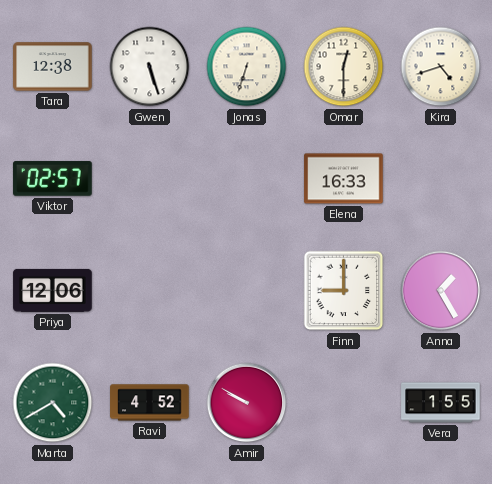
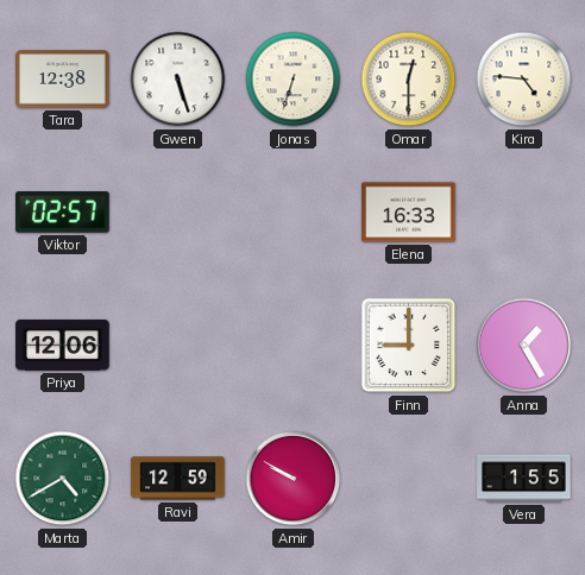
Kira: 4:42 -> 4:46
Ravi: 4:52 -> 12:59
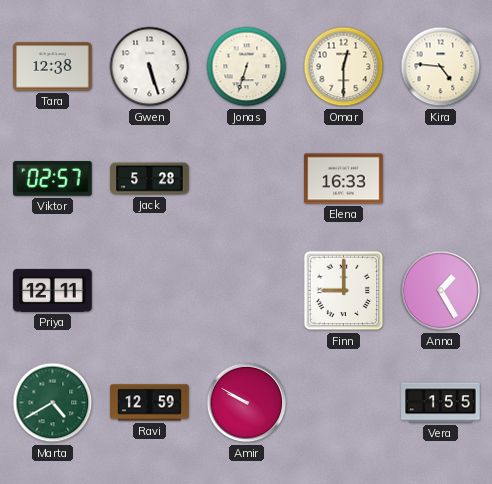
Jack: none -> 5:28
Priya: 12:06 -> 12:11
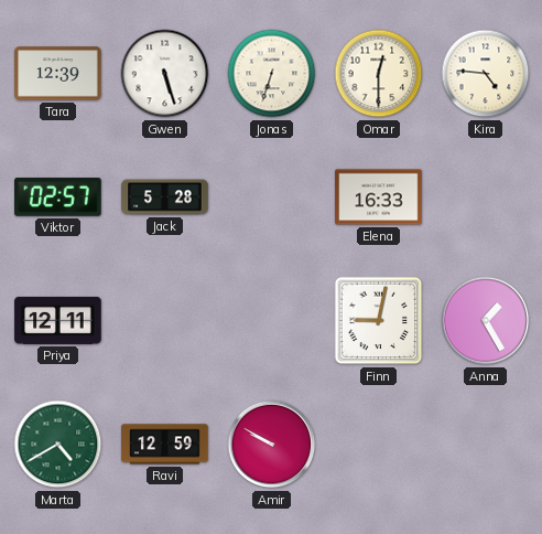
Tara: 12:38 -> 12:39
Finn: 9:00 -> 9:02
Vera: 1:55 -> none
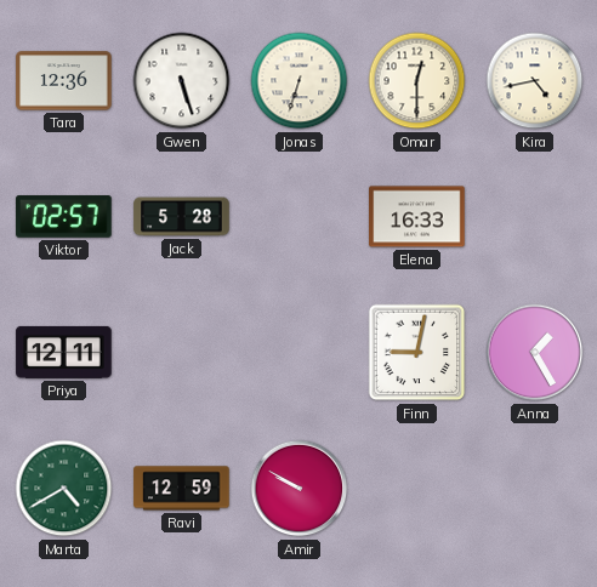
Tara: 12:39 -> 12:36
Kira: 4:46 -> 4:43
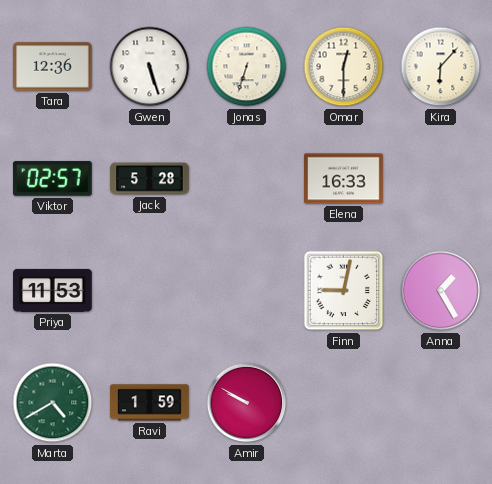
Kira: 4:43 -> 6:07
Priya: 12:11 -> 11:53
Ravi: 12:59 -> 1:59
